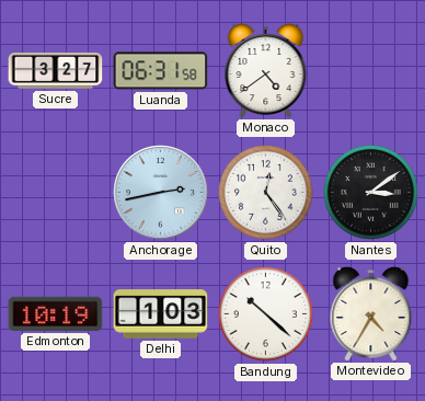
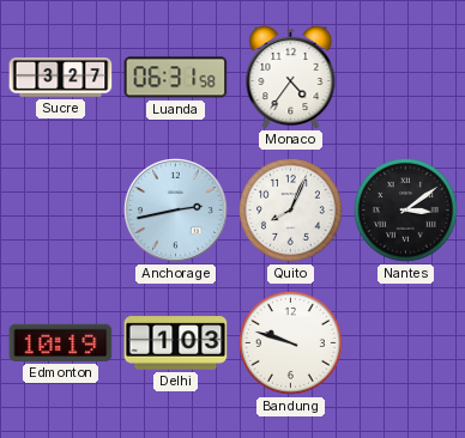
Monaco: 4:39 -> 4:36
Quito: 12:24 -> 8:04
Bandung: 10:22 -> 9:48
Montevideo: 4:35 -> none
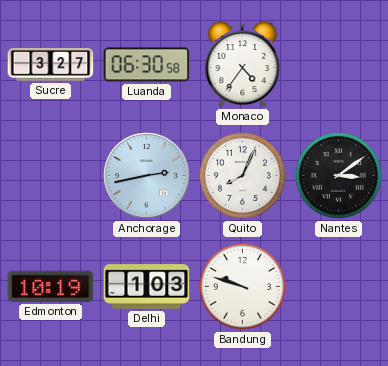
Luanda: 06:31 -> 06:30
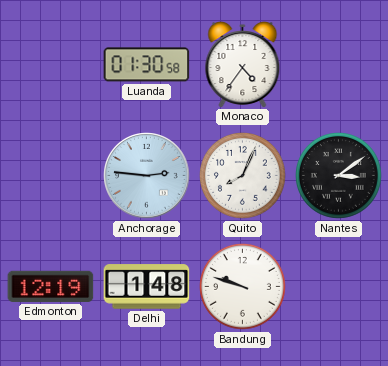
Sucre: 3:27 -> none
Luanda: 06:30 -> 01:30
Anchorage: 2:43 -> 2:46
Edmonton: 10:19 -> 12:19
Delhi: 1:03 -> 1:48
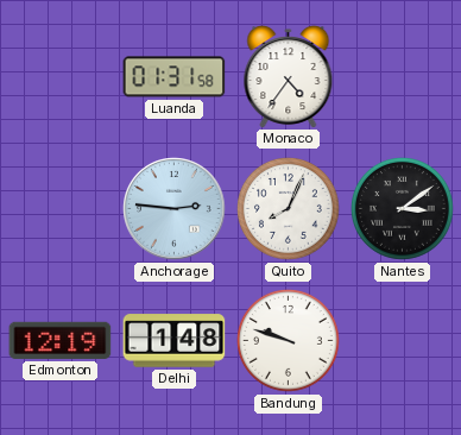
Luanda: 01:30 -> 01:31
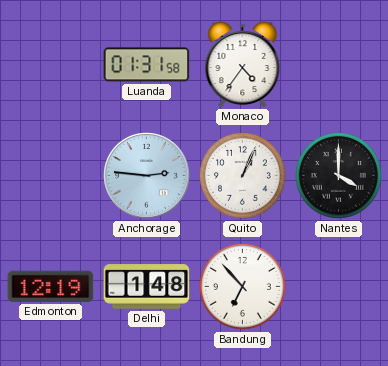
Quito: 8:04 -> 1:04
Nantes: 3:09 -> 4:00
Bandung: 9:48 -> 6:53
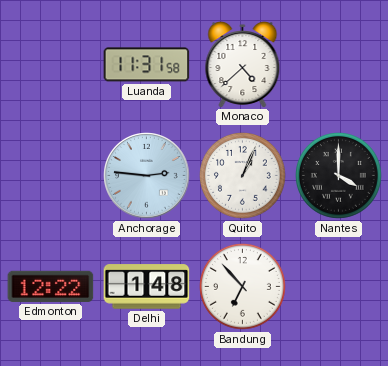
Luanda: 01:31 -> 11:31
Monaco: 4:36 -> 4:38
Edmonton: 12:19 -> 12:22
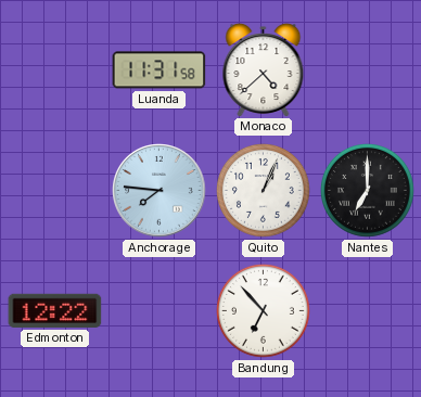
Anchorage: 2:46 -> 7:46
Nantes: 4:00 -> 7:00
Delhi: 1:48 -> none
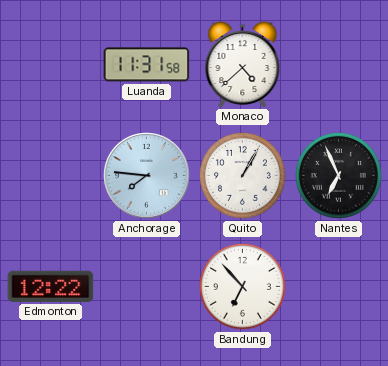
Quito: 1:04 -> 1:05
Nantes: 7:00 -> 6:56
